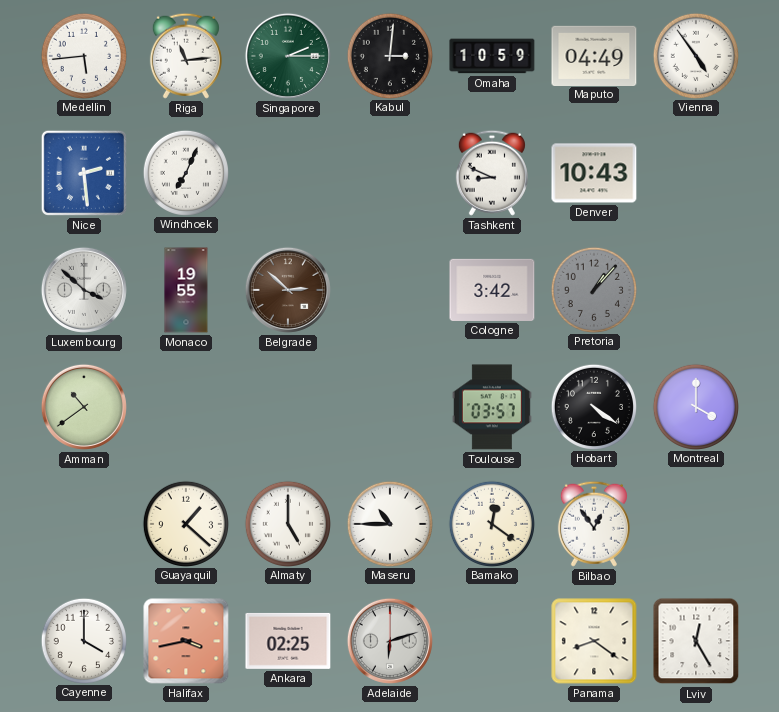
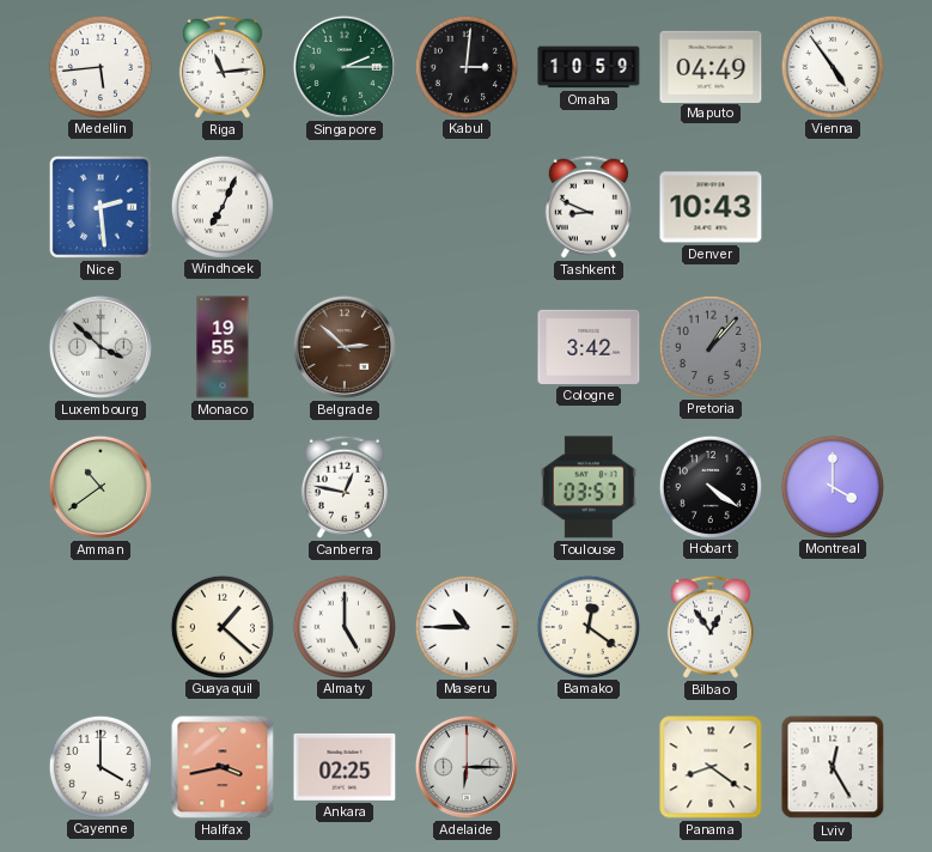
Canberra: none -> 12:47
Adelaide: 6:12 -> 6:15
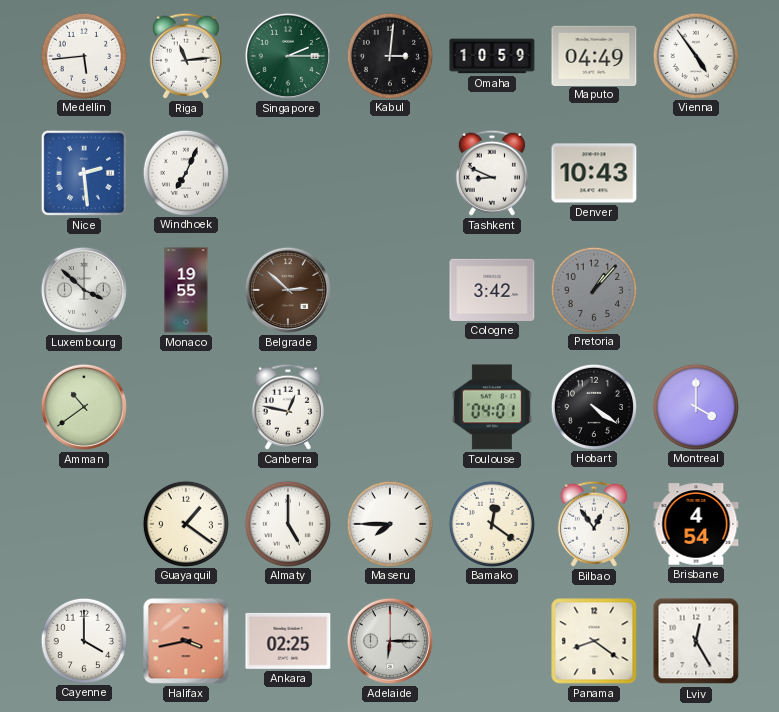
Toulouse: 03:57 -> 04:01
Guayaquil: 1:22 -> 1:21
Maseru: 10:45 -> 7:45
Brisbane: none -> 4:54
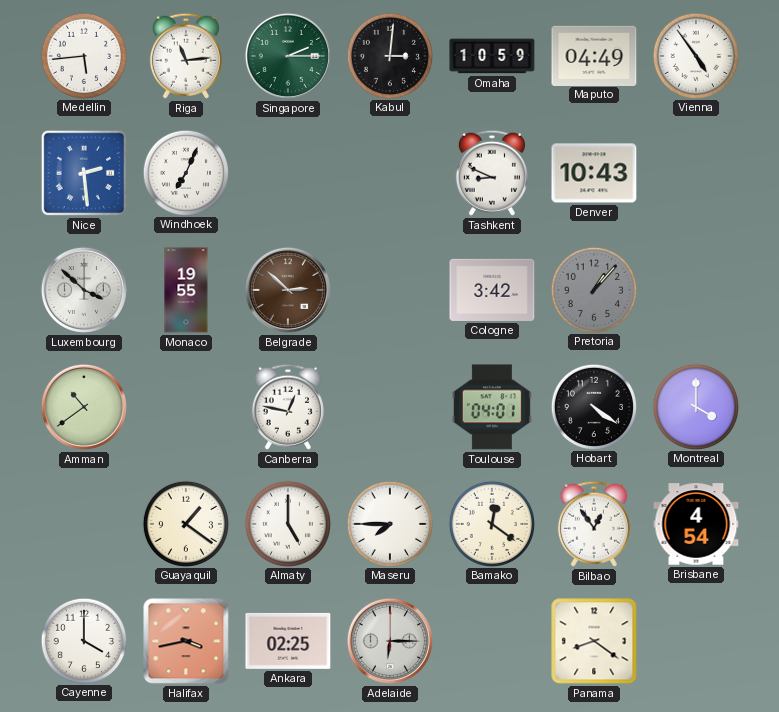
Lviv: 12:25 -> none
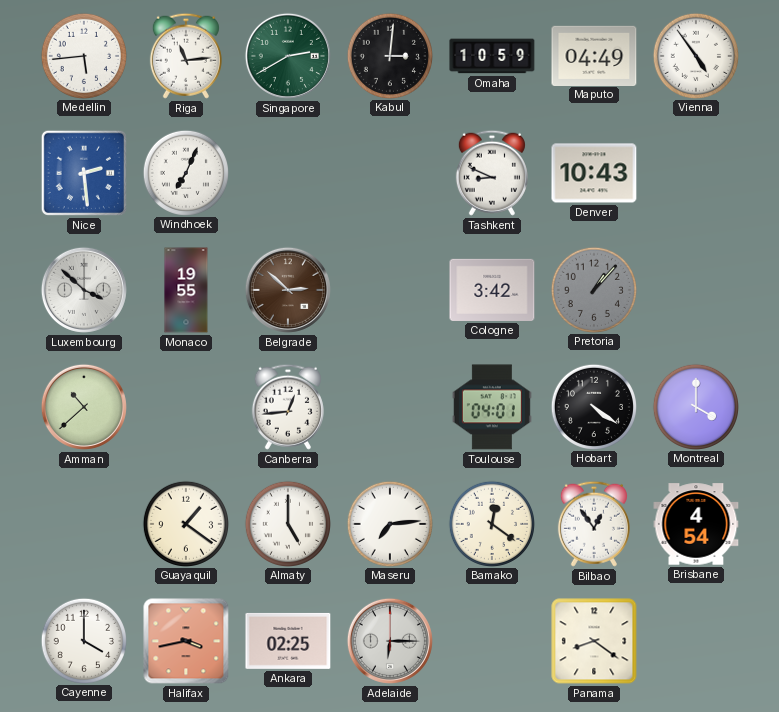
Singapore: 2:15 -> 2:40
Amman: 10:39 -> 10:38
Canberra: 12:47 -> 12:44
Maseru: 7:45 -> 7:14
